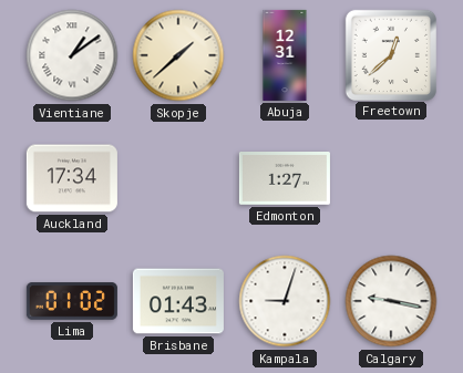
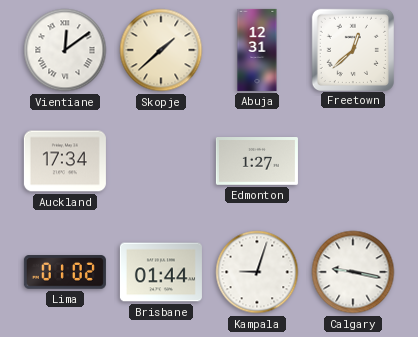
Vientiane: 1:09 -> 12:09
Brisbane: 01:43 -> 01:44
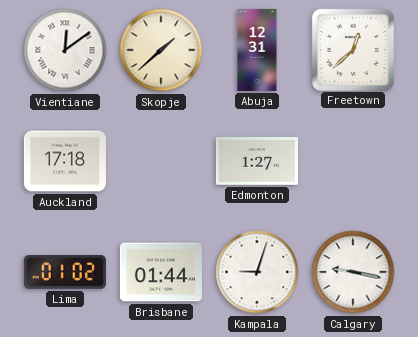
Auckland: 17:34 -> 17:18
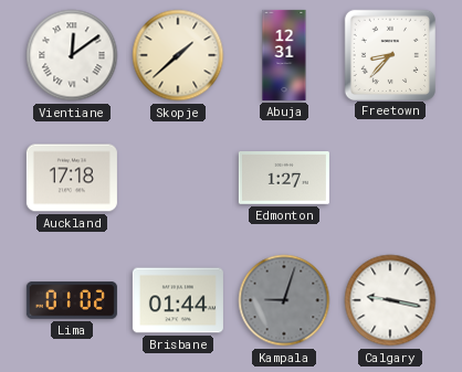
Freetown: 12:38 -> 8:37
Kampala dial: white -> grey
